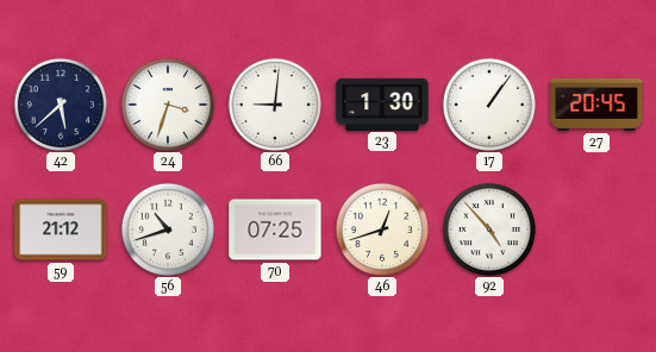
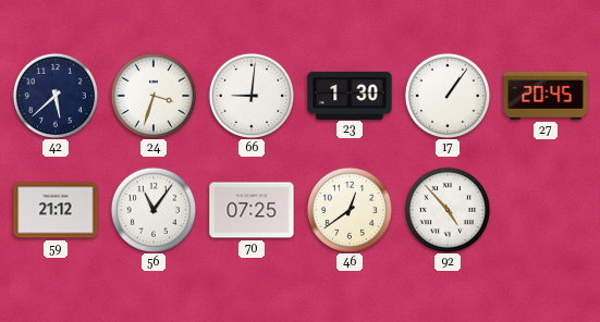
56: 10:42 -> 11:06
46: 12:42 -> 12:39
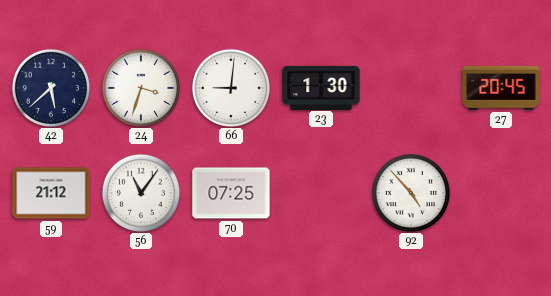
17: 1:06 -> none
46: 12:39 -> none
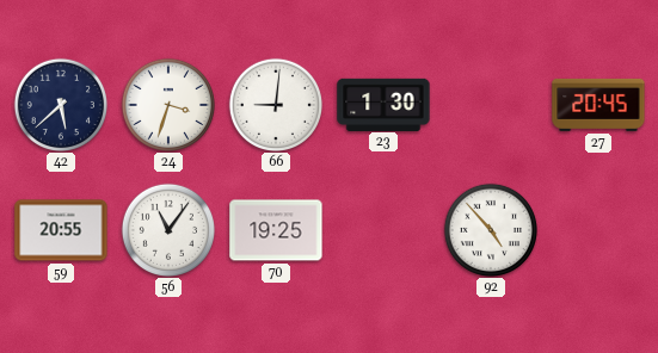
59: 21:12 -> 20:55
70: 07:25 -> 19:25
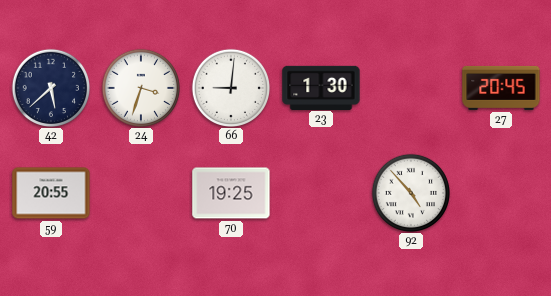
56: 11:06 -> none
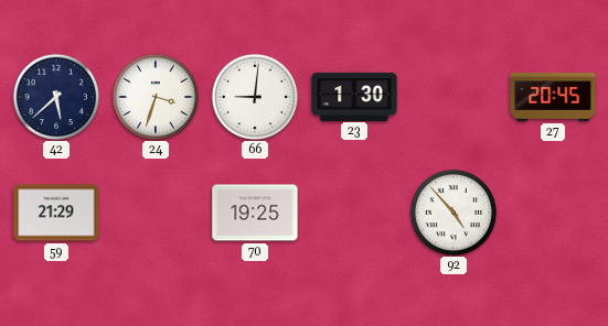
59: 20:55 -> 21:29
